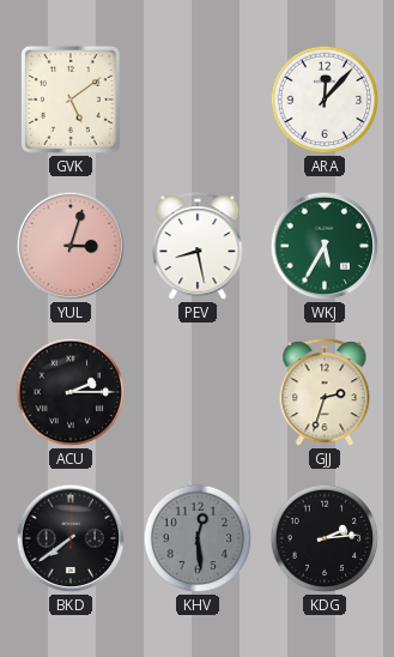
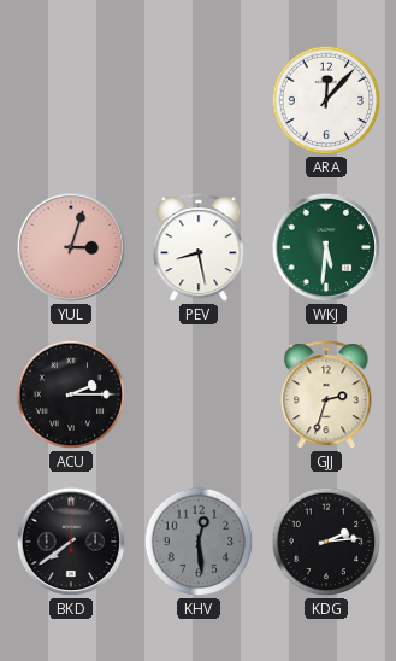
GVK: 5:09 -> none
WKJ: 5:35 -> 5:31
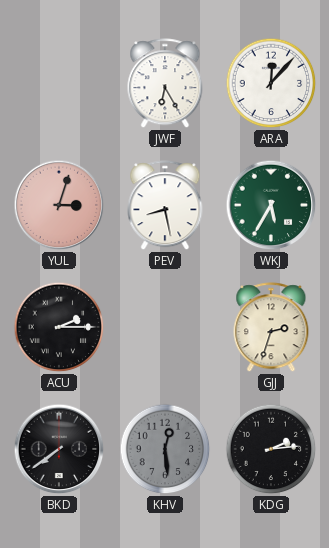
JWF: none -> 6:25
WKJ: 5:31 -> 5:35
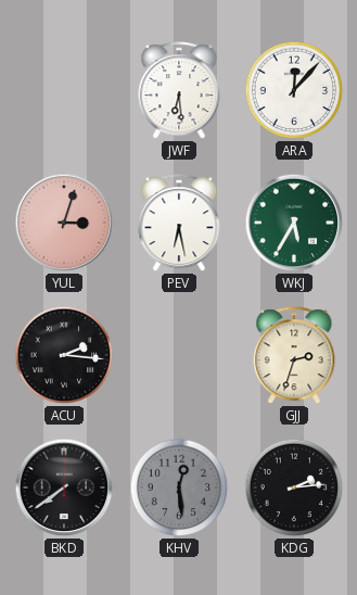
JWF: 6:25 -> 6:29
PEV: 8:28 -> 6:28
ACU: 2:15 -> 2:16
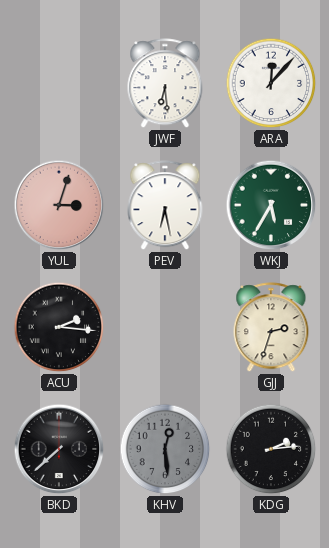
BKD: 7:39 -> 7:38
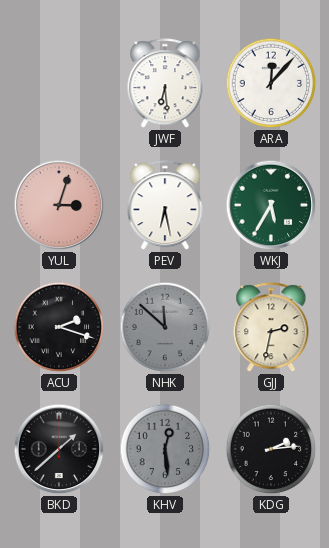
ACU: 2:16 -> 2:18
NHK: none -> 11:52
GJJ: 2:33 -> 2:32
BKD: 7:38 -> 1:38
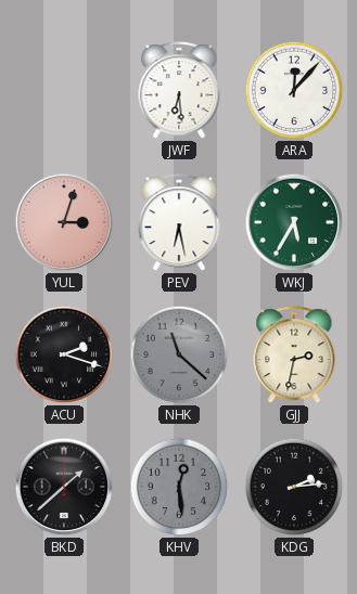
NHK: 11:52 -> 11:22
